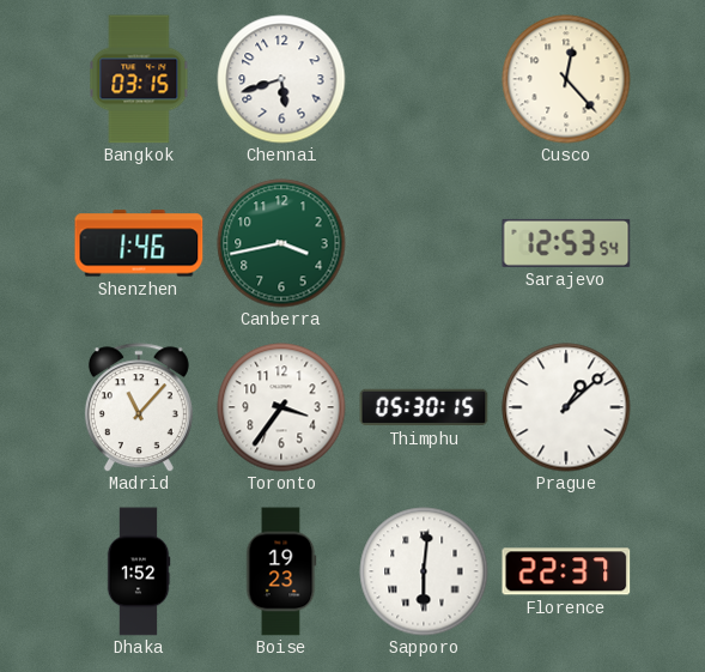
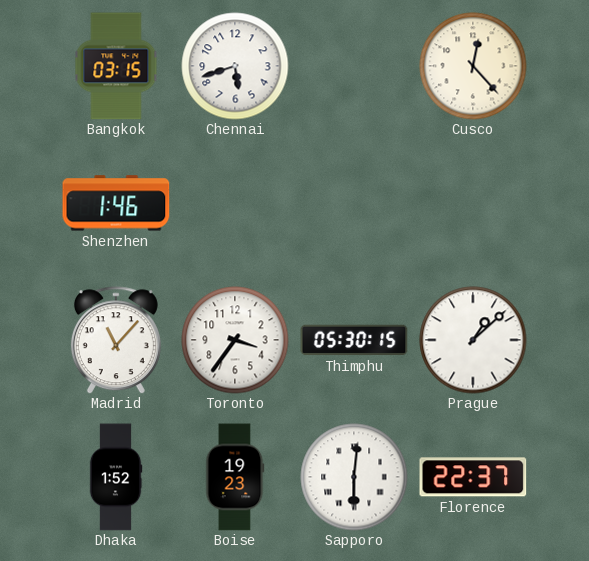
Canberra: 3:43 -> none
Sarajevo: 12:53 -> none
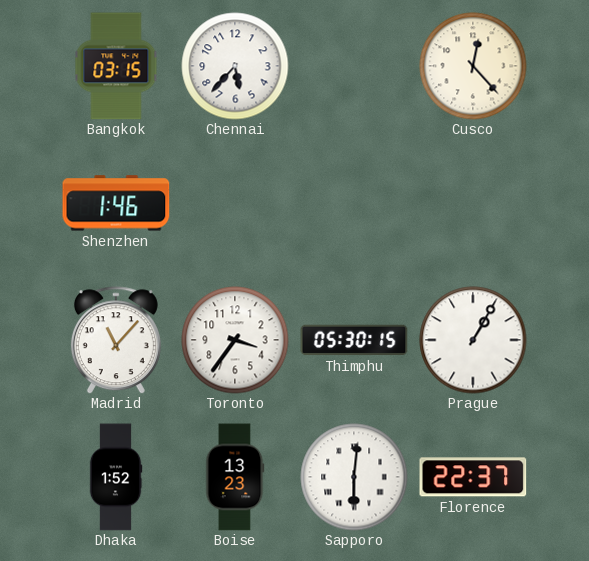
Chennai: 5:42 -> 5:37
Prague: 1:08 -> 1:05
Boise: 19:23 -> 13:23
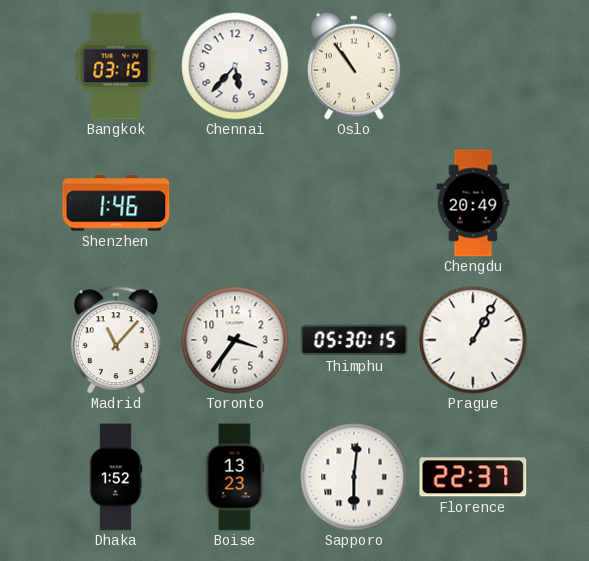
Oslo: none -> 10:54
Cusco: 12:23 -> none
Chengdu: none -> 20:49
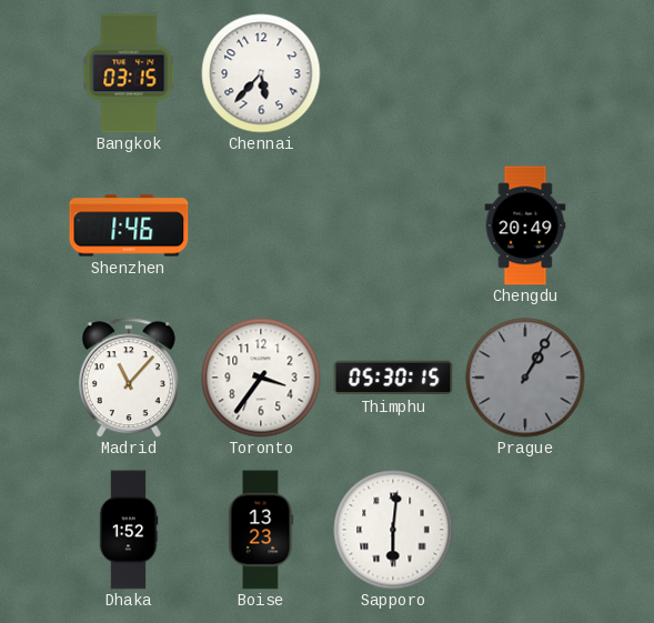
Oslo: 10:54 -> none
Prague dial: white -> grey
Florence: 22:37 -> none
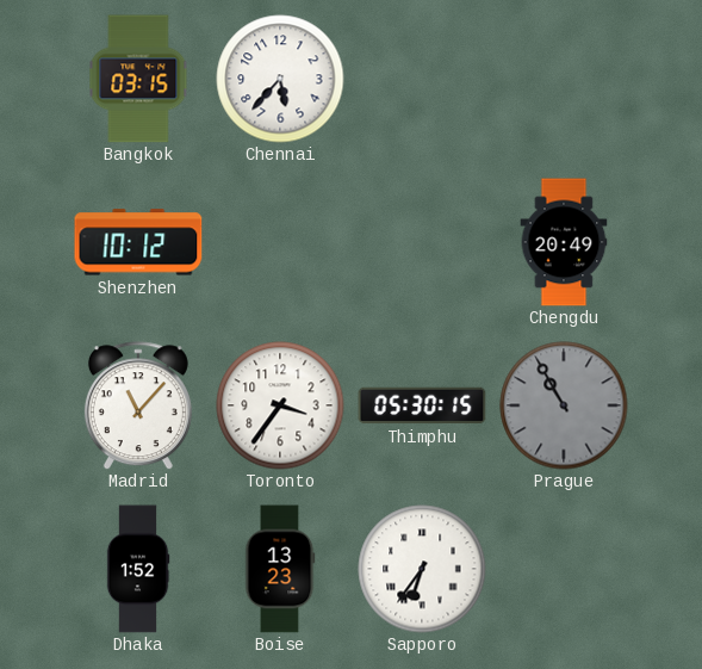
Shenzhen: 1:46 -> 10:12
Prague: 1:05 -> 10:55
Sapporo: 6:01 -> 6:36
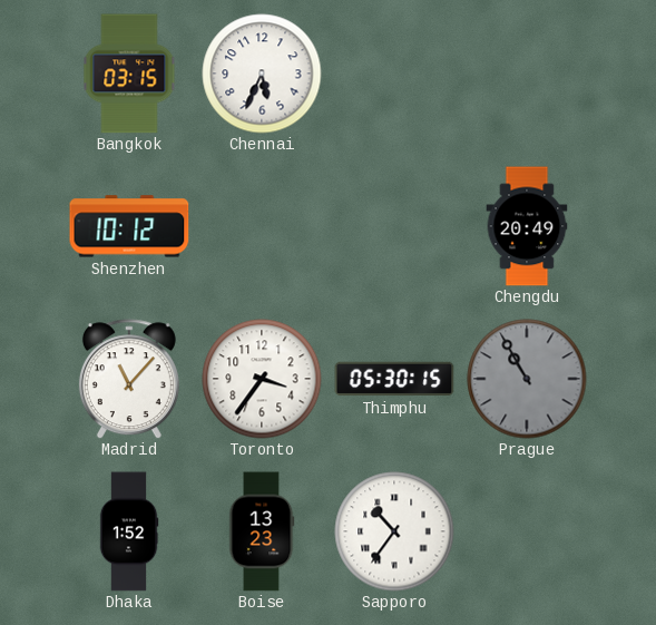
Chennai: 5:37 -> 5:34
Sapporo: 6:36 -> 10:36
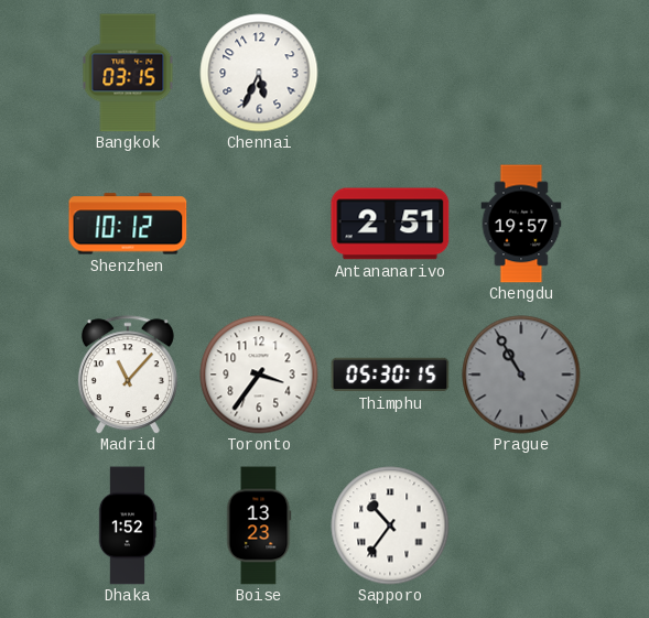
Antananarivo: none -> 2:51
Chengdu: 20:49 -> 19:57
